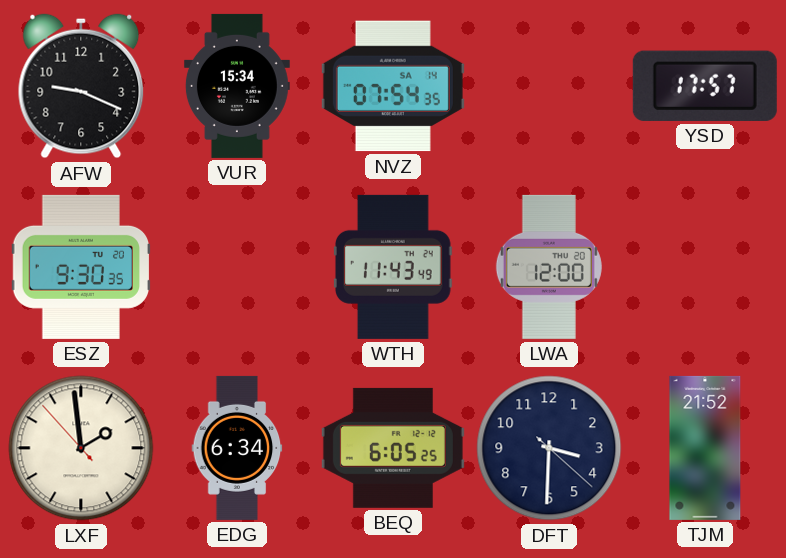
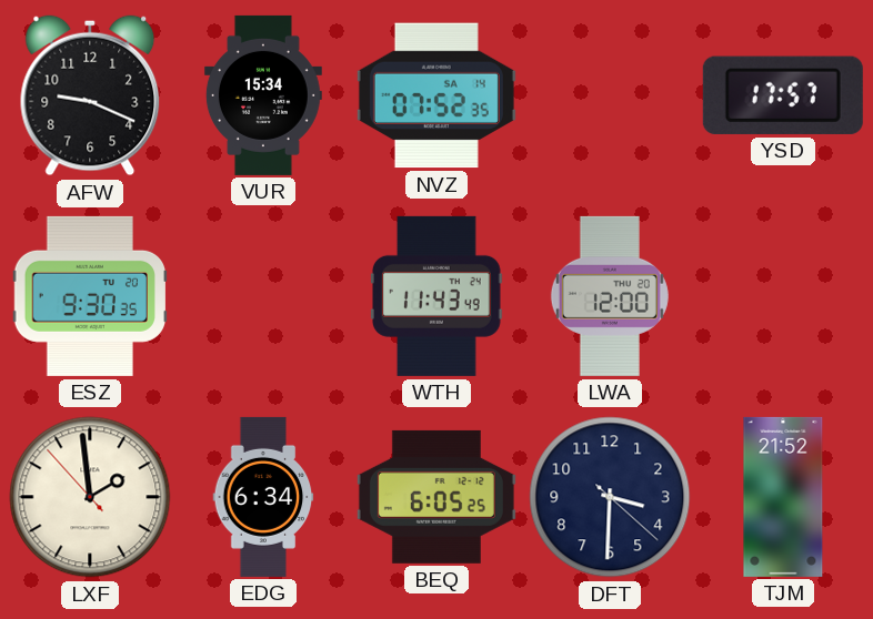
NVZ: 07:54 -> 07:52
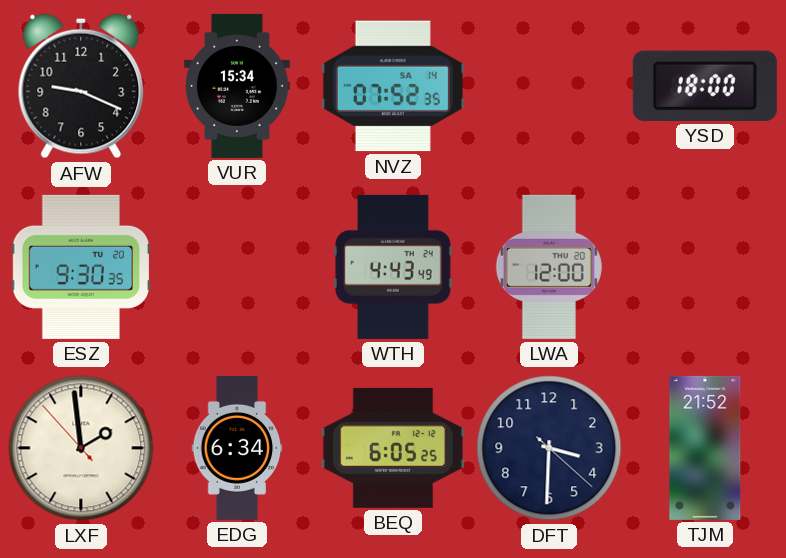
YSD: 17:57 -> 18:00
WTH: 11:43 -> 4:43
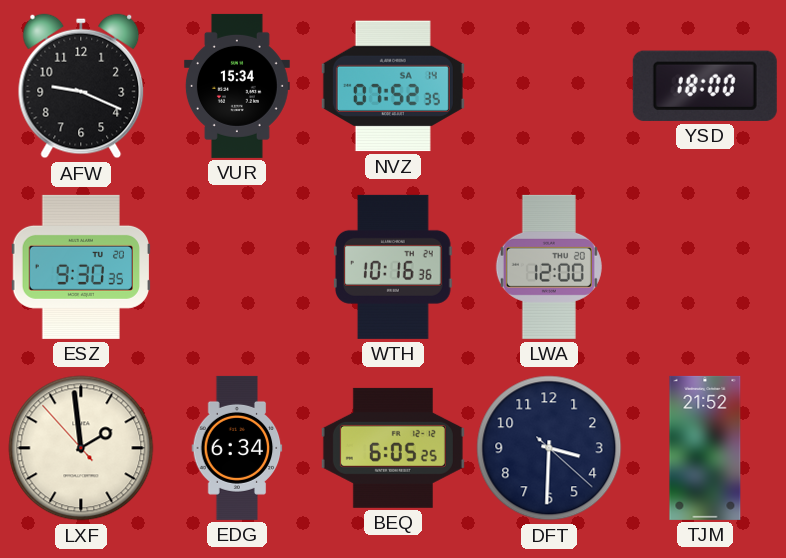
WTH: 4:43 -> 10:16
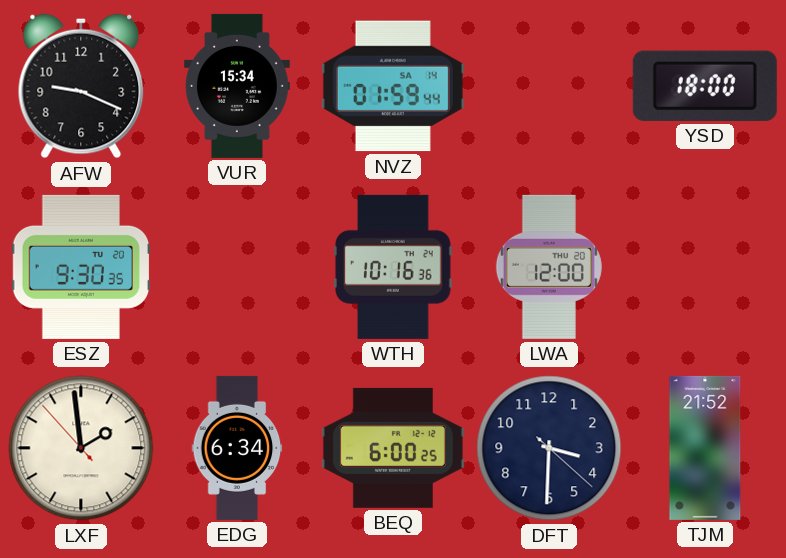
NVZ: 07:52 -> 01:59
BEQ: 6:05 -> 6:00
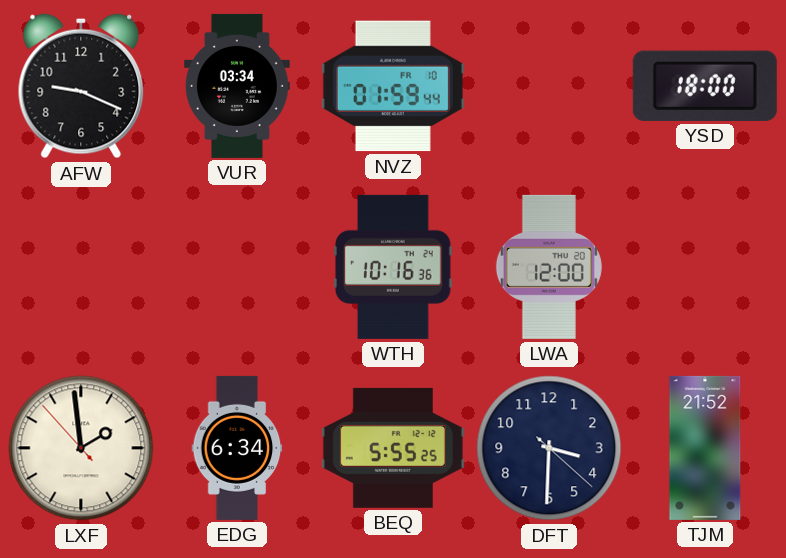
VUR: 15:34 -> 03:34
NVZ date: SA 14 -> FR 10
ESZ: 9:30 -> none
BEQ: 6:00 -> 5:55
